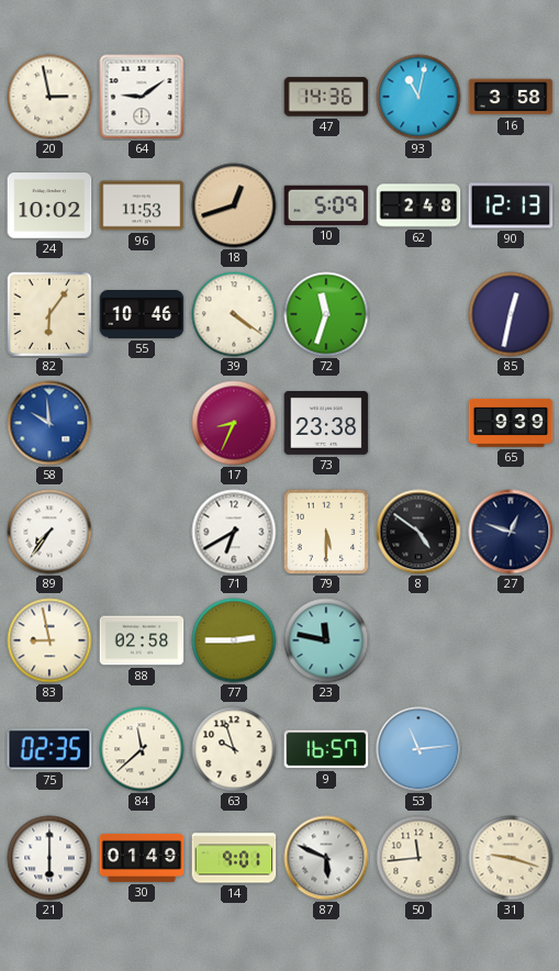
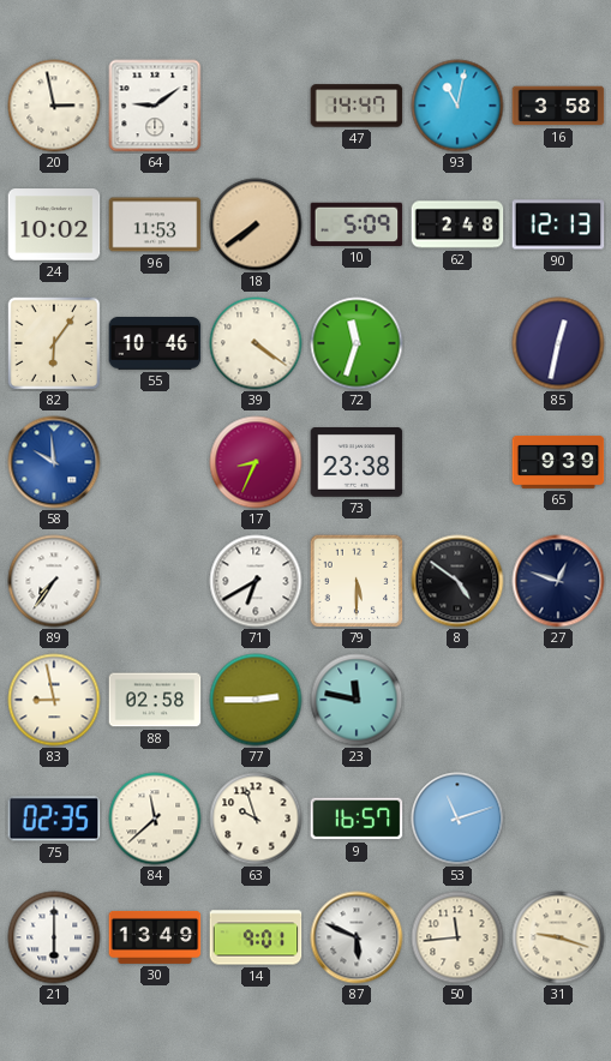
47: 14:36 -> 14:47
18: 12:42 -> 7:39
53: 11:14 -> 11:12
30: 01:49 -> 13:49
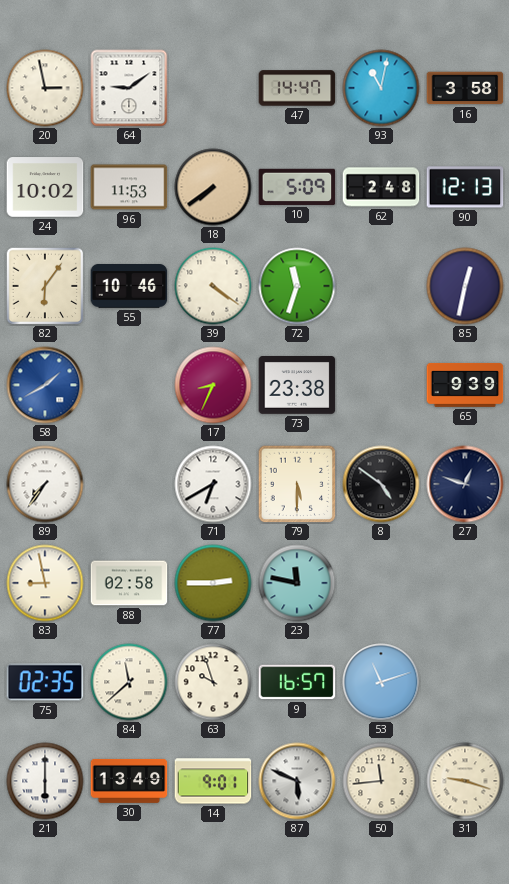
58: 9:59 -> 1:40
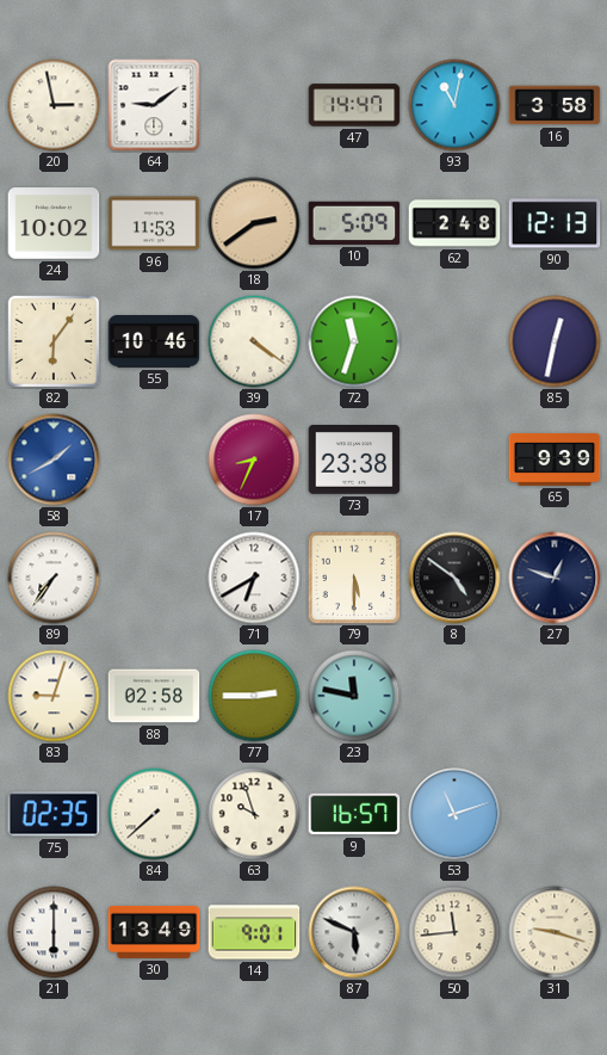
18: 7:39 -> 2:39
83: 8:58 -> 9:03
84: 11:38 -> 7:38
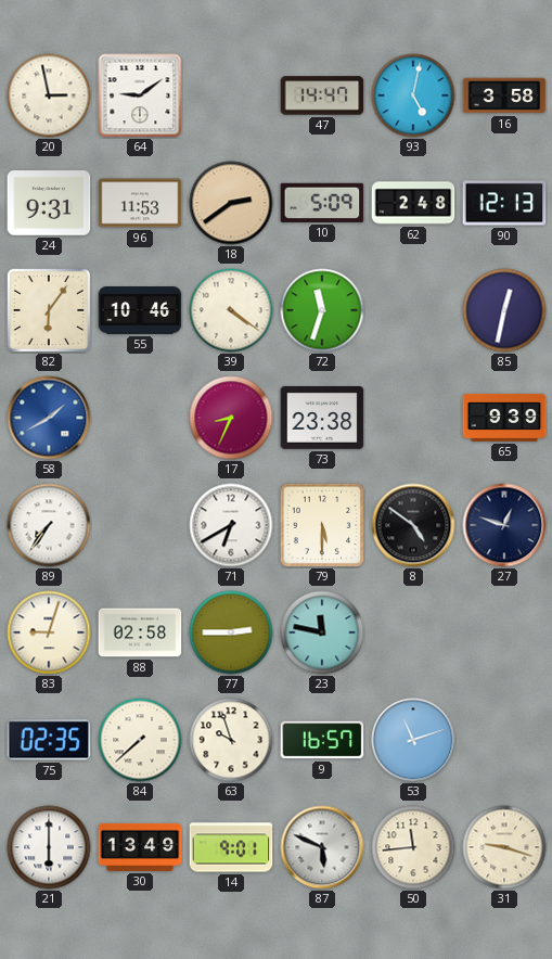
93: 11:02 -> 5:02
24: 10:02 -> 9:31
